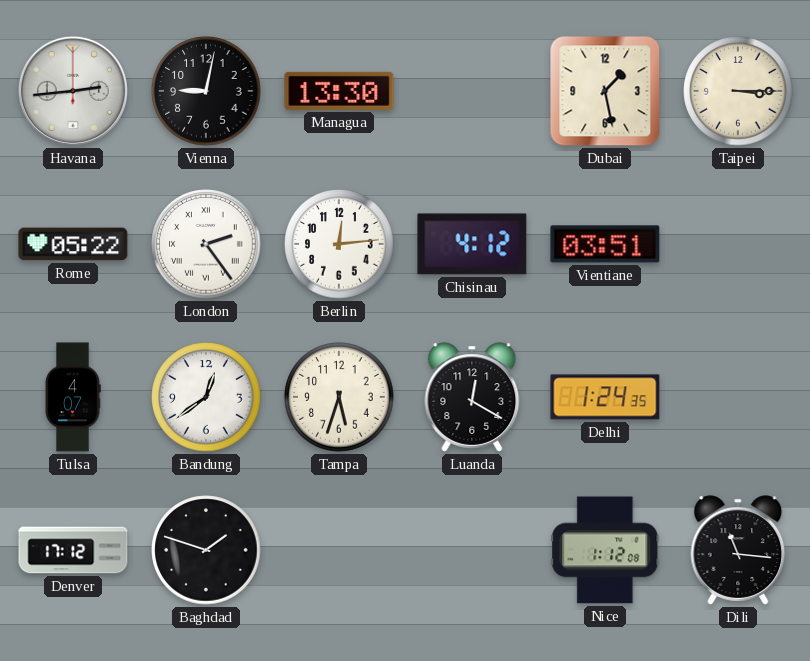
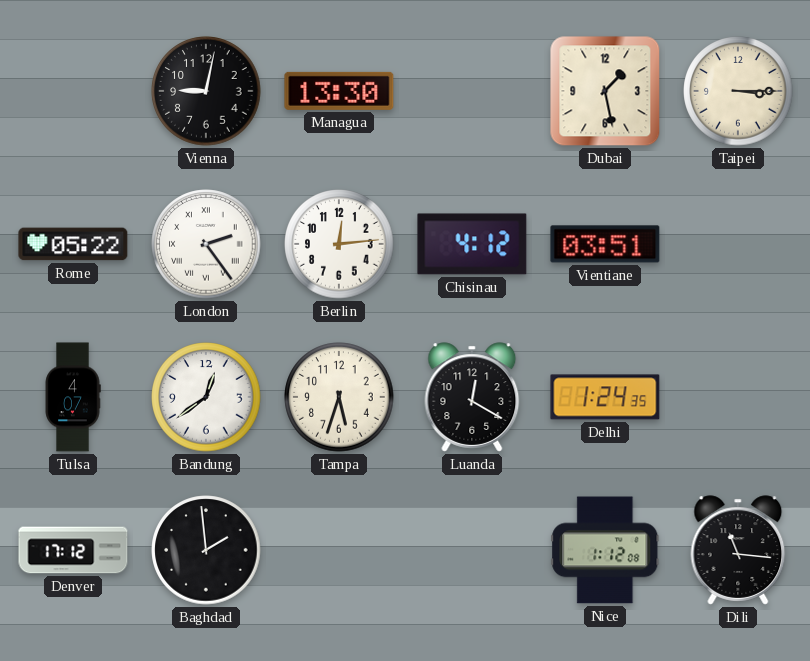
Havana: 2:44 -> none
Baghdad: 1:48 -> 1:59
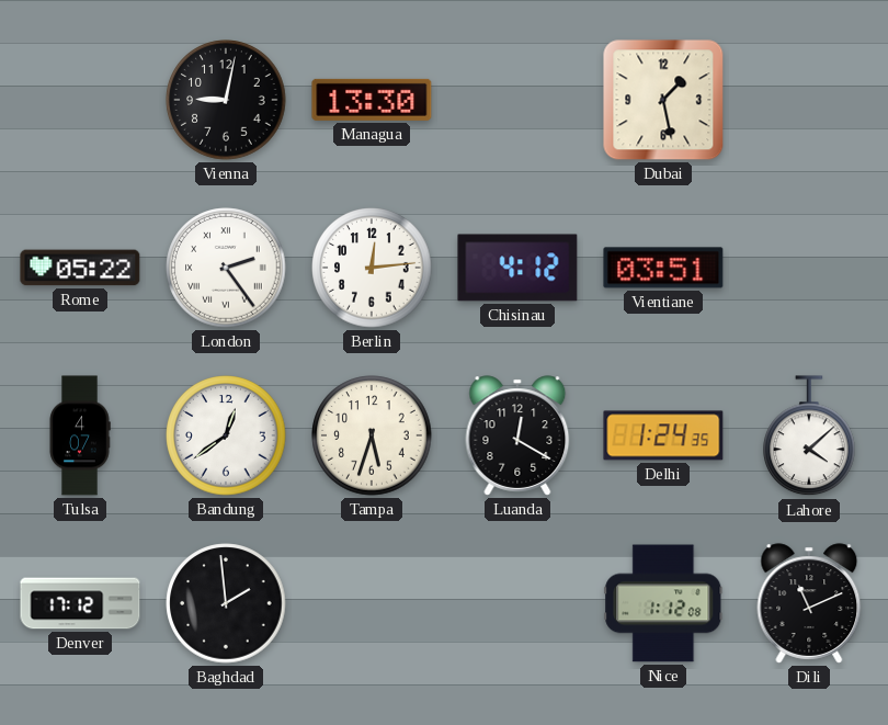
Taipei: 3:15 -> none
Lahore: none -> 4:08
Dili: 11:16 -> 11:11
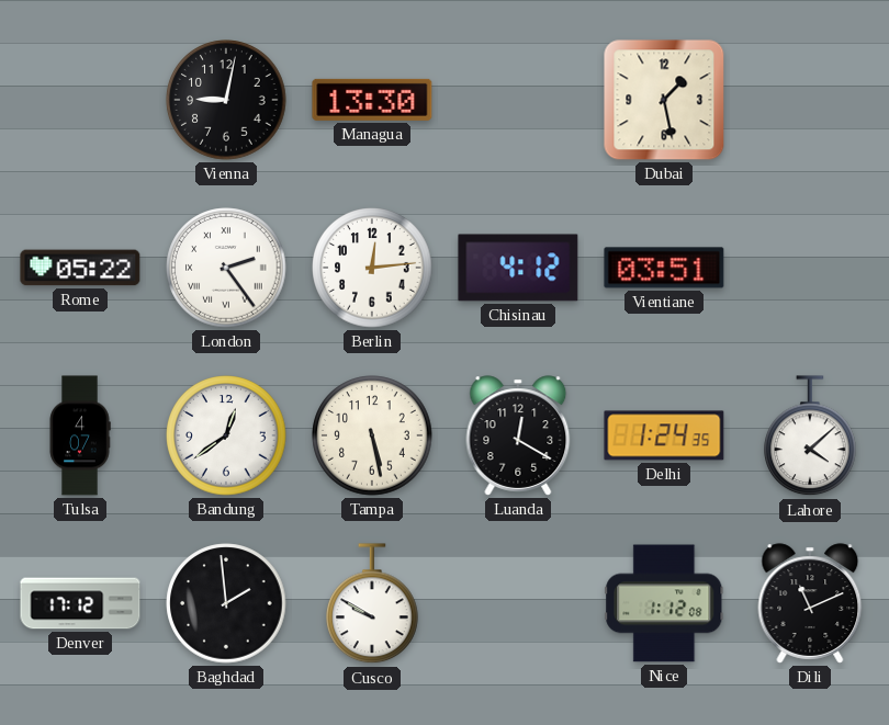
Tampa: 5:33 -> 5:28
Cusco: none -> 9:50
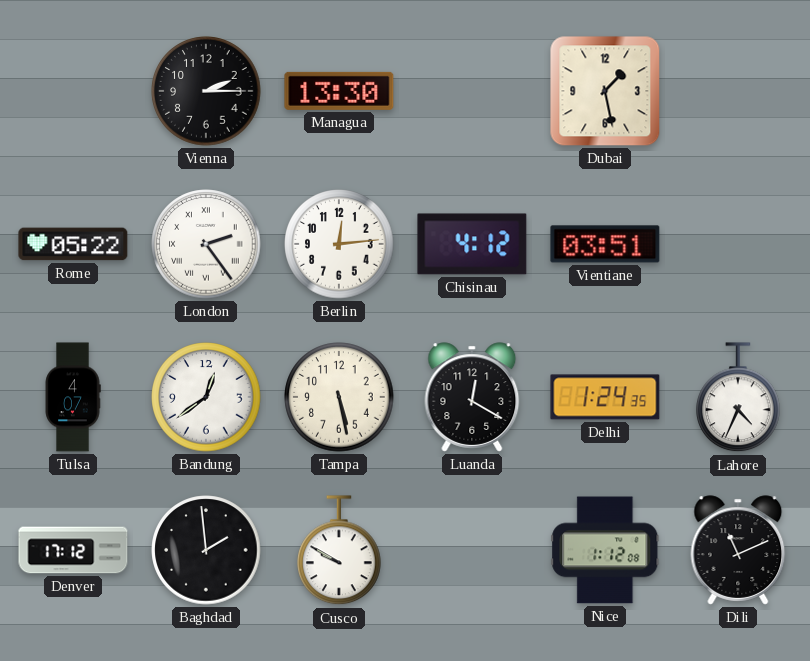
Vienna: 9:02 -> 2:15
Lahore: 4:08 -> 4:34
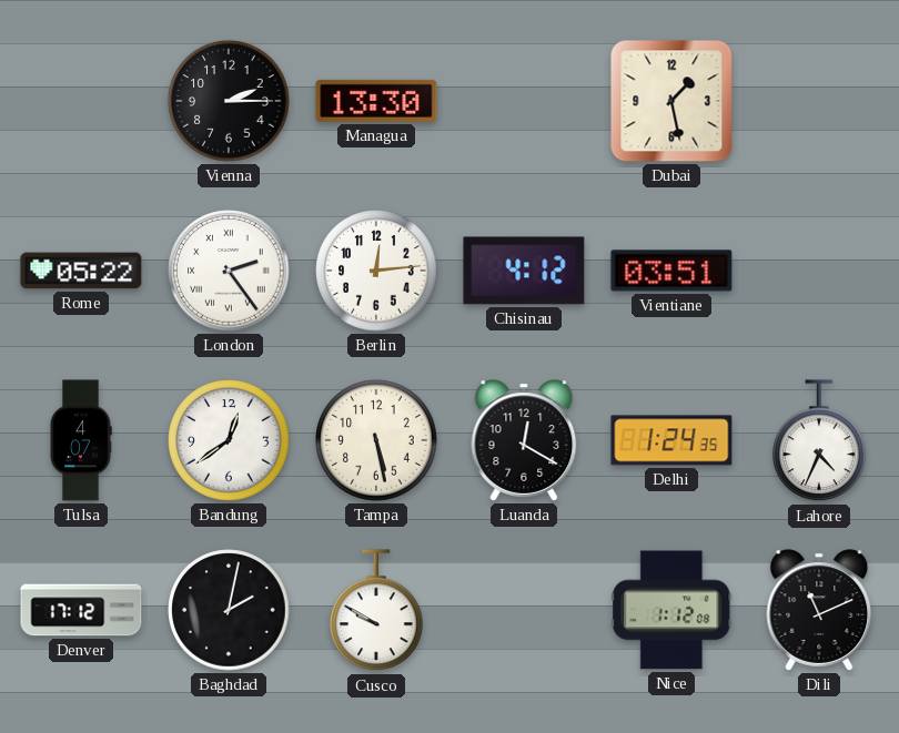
Baghdad: 1:59 -> 2:02
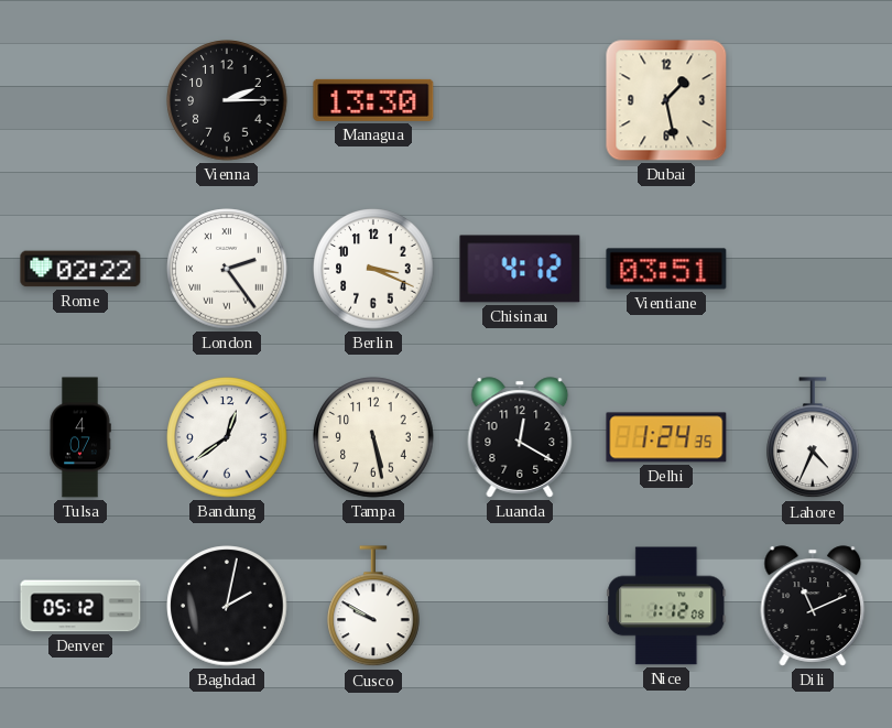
Rome: 05:22 -> 02:22
Berlin: 12:14 -> 3:19
Denver: 17:12 -> 05:12
